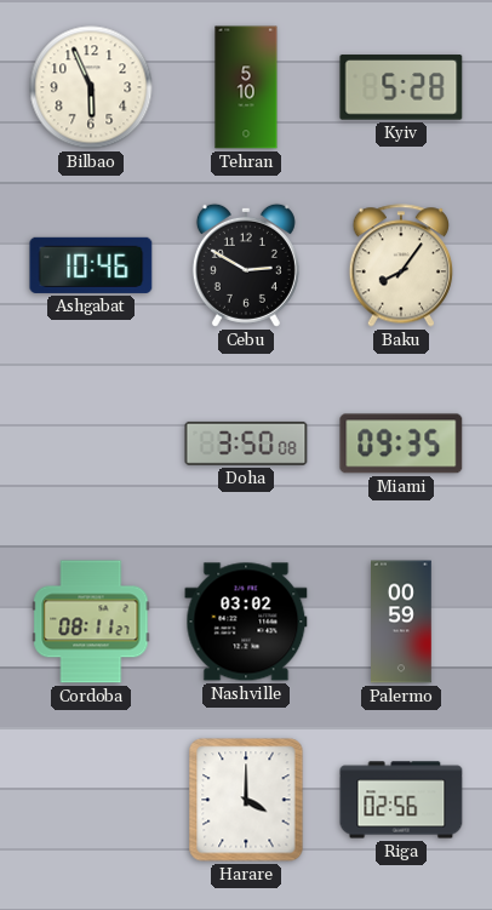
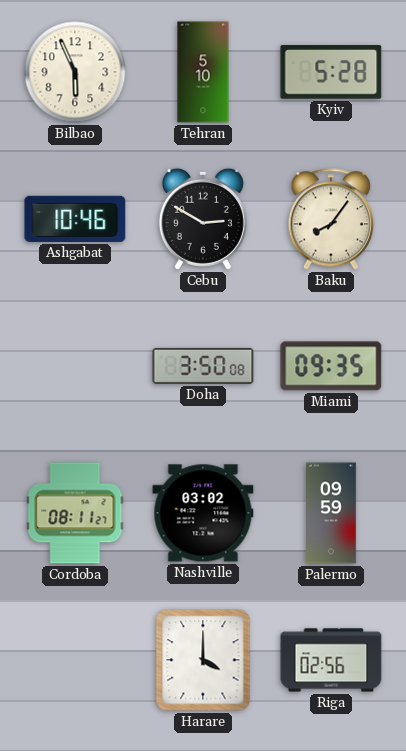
Palermo: 00:59 -> 09:59
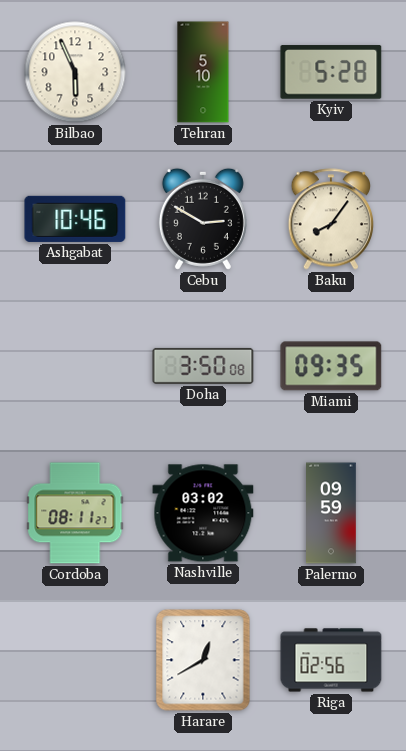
Harare: 4:00 -> 12:40
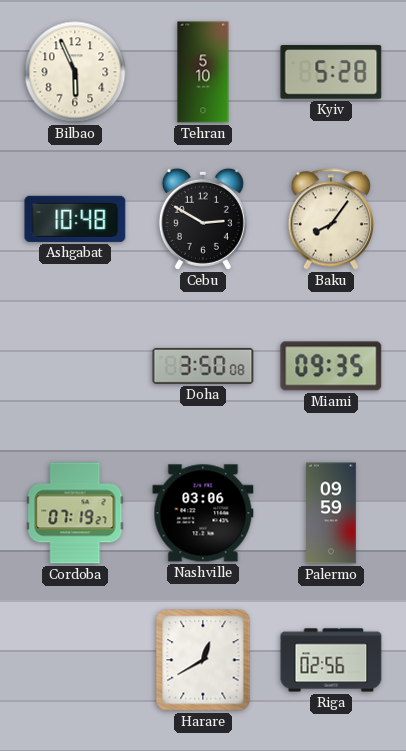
Ashgabat: 10:46 -> 10:48
Cordoba: 08:11 -> 07:19
Nashville: 03:02 -> 03:06
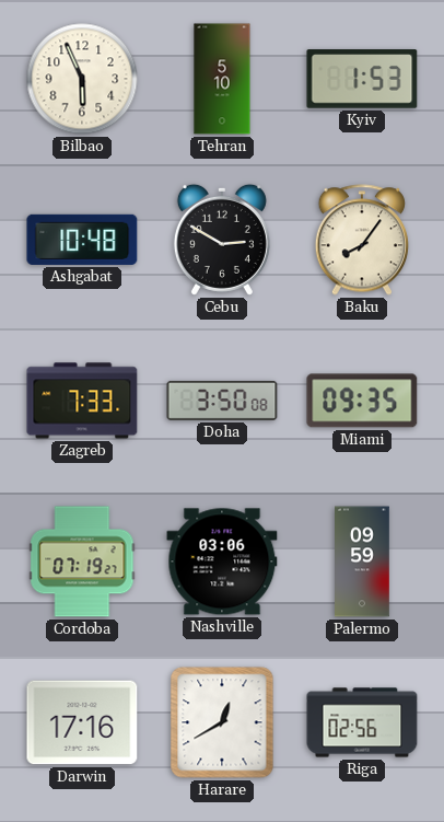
Kyiv: 5:28 -> 1:53
Zagreb: none -> 7:33
Darwin: none -> 17:16
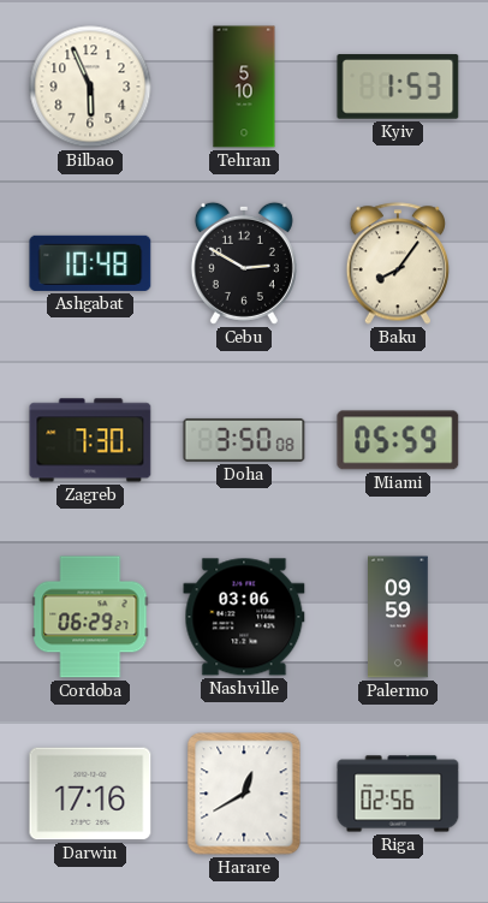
Zagreb: 7:33 -> 7:30
Miami: 09:35 -> 05:59
Cordoba: 07:19 -> 06:29
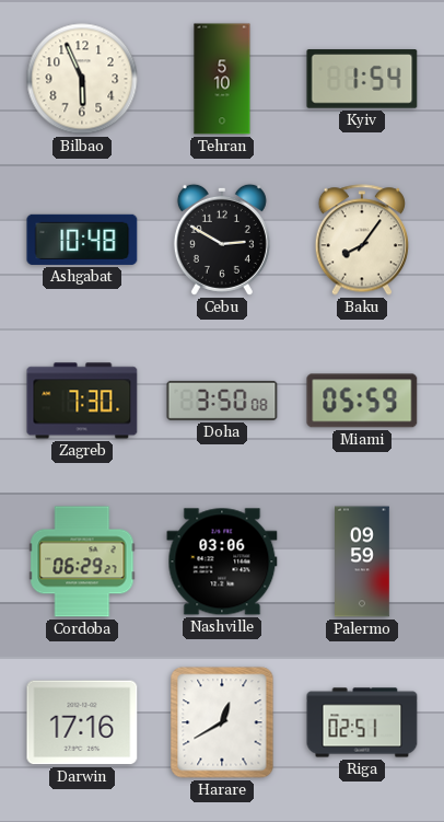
Kyiv: 1:53 -> 1:54
Riga: 02:56 -> 02:51
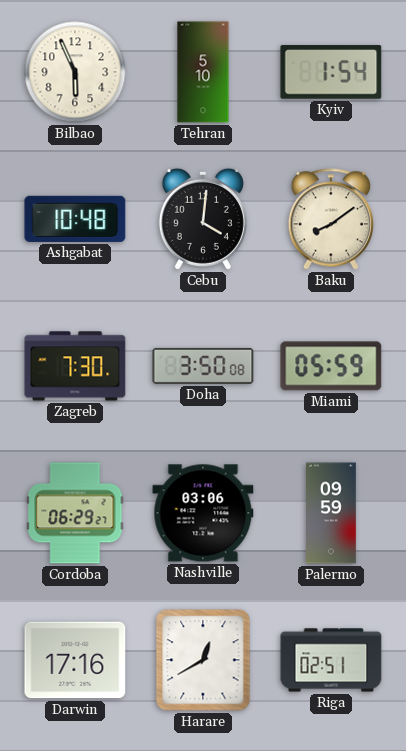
Cebu: 2:50 -> 4:01
Baku: 8:06 -> 8:09
